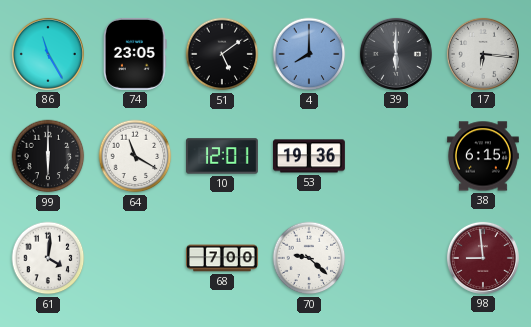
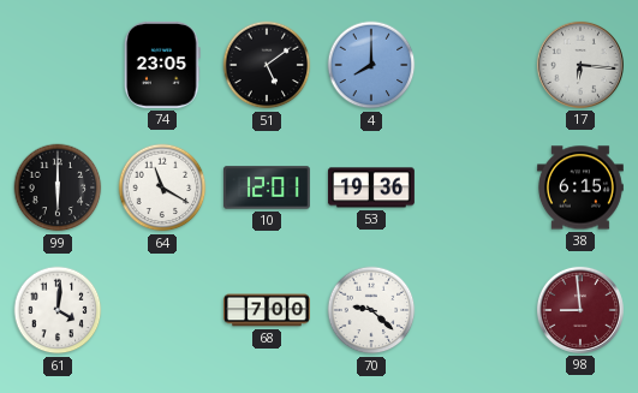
86: 11:25 -> none
39: 6:00 -> none
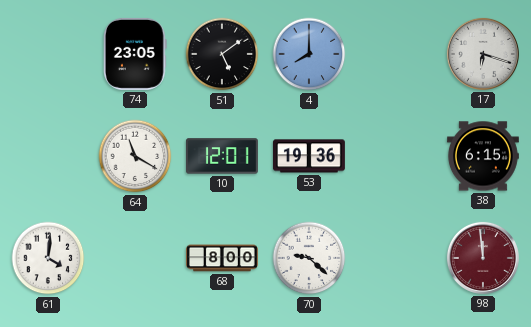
17: 6:16 -> 6:18
99: 6:00 -> none
68: 7:00 -> 8:00
98: 8:59 -> 11:59
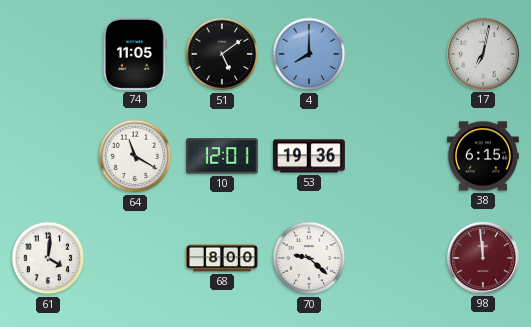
74: 23:05 -> 11:05
17: 6:18 -> 7:02
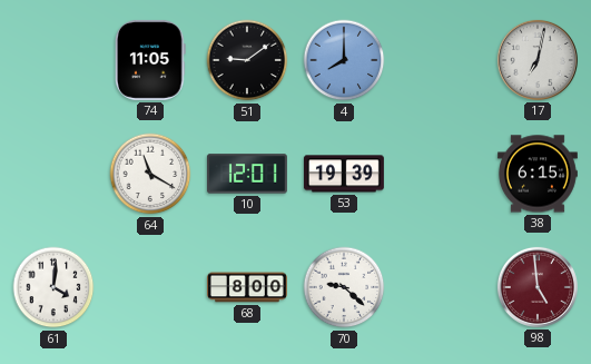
51: 5:09 -> 9:09
53: 19:36 -> 19:39
98: 11:59 -> 4:59
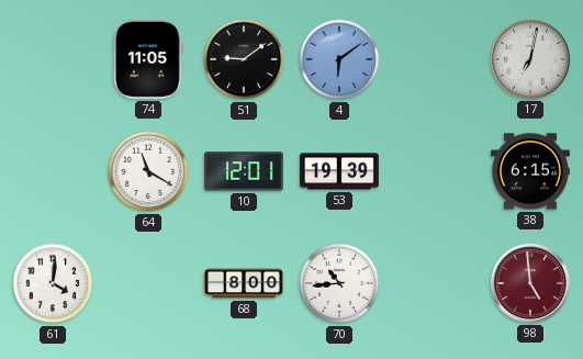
4: 8:00 -> 6:09
70: 9:22 -> 10:44
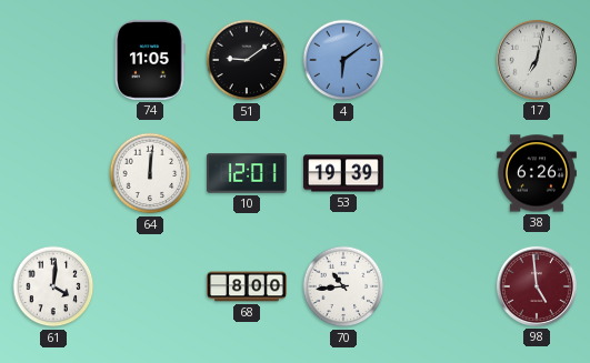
64: 11:20 -> 12:01
38: 6:15 -> 6:26
